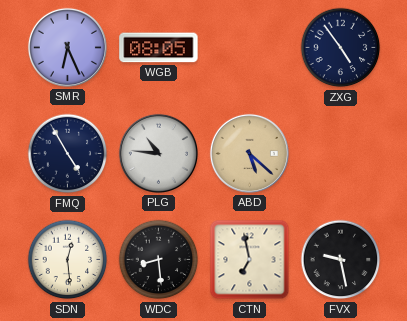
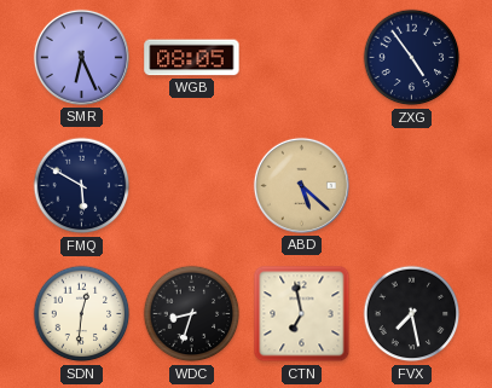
FMQ: 4:55 -> 5:50
PLG: 10:46 -> none
SDN: 12:29 -> 12:31
WDC: 8:29 -> 8:33
FVX: 9:28 -> 7:28
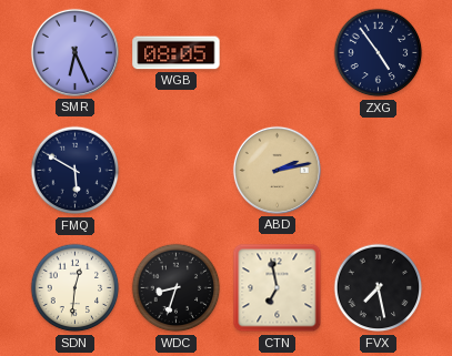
ABD: 5:22 -> 2:13
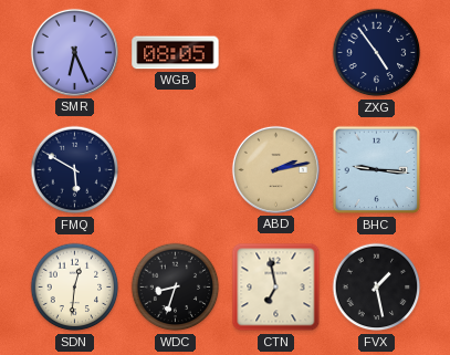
BHC: none -> 9:16
FVX: 7:28 -> 1:28
